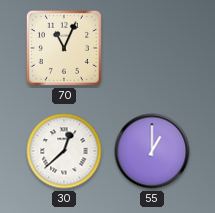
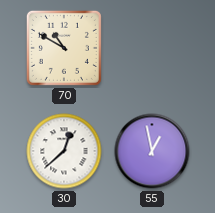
70: 11:04 -> 10:50
55: 1:00 -> 12:58
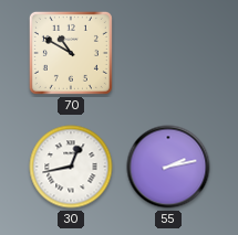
30: 12:38 -> 12:43
55: 12:58 -> 2:13
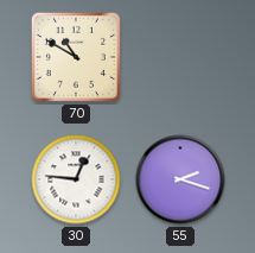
30: 12:43 -> 12:46
55: 2:13 -> 2:18
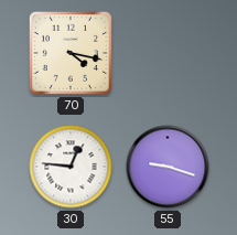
70: 10:50 -> 4:17
55: 2:18 -> 9:18
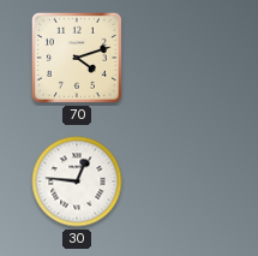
70: 4:17 -> 4:12
55: 9:18 -> none
